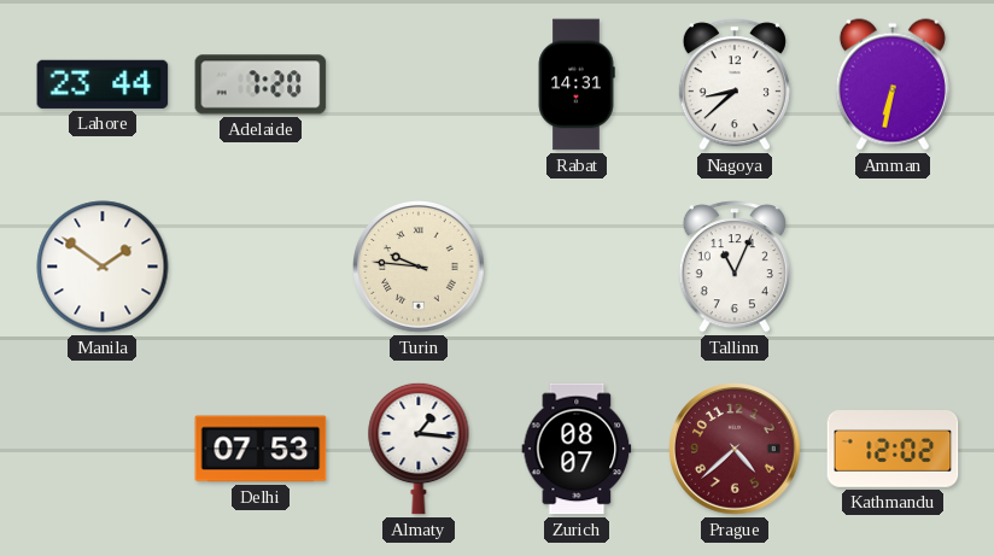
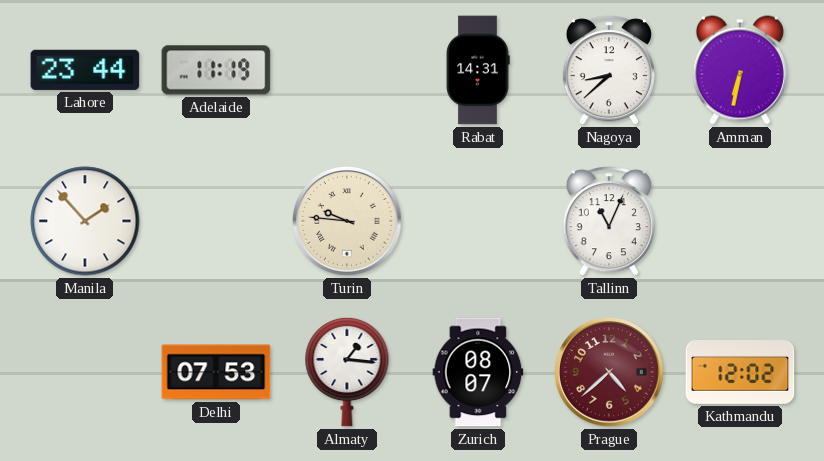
Adelaide: 7:20 -> 11:19
Manila: 1:51 -> 1:53
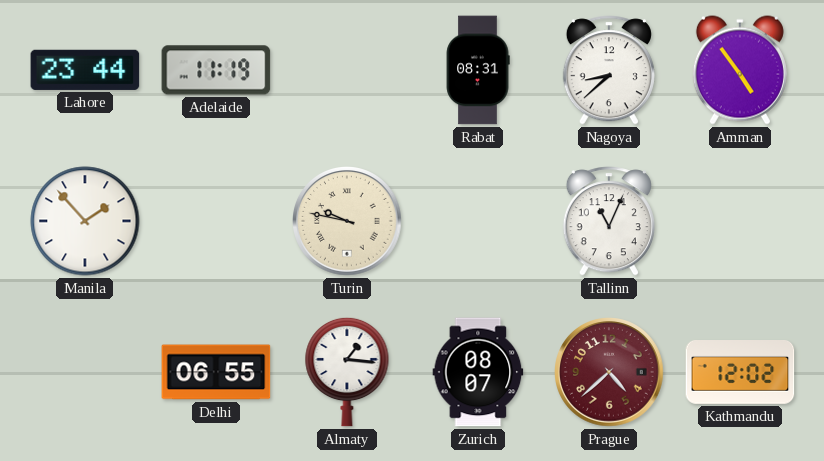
Rabat: 14:31 -> 08:31
Amman: 6:32 -> 4:54
Turin: 9:46 -> 9:47
Delhi: 07:53 -> 06:55
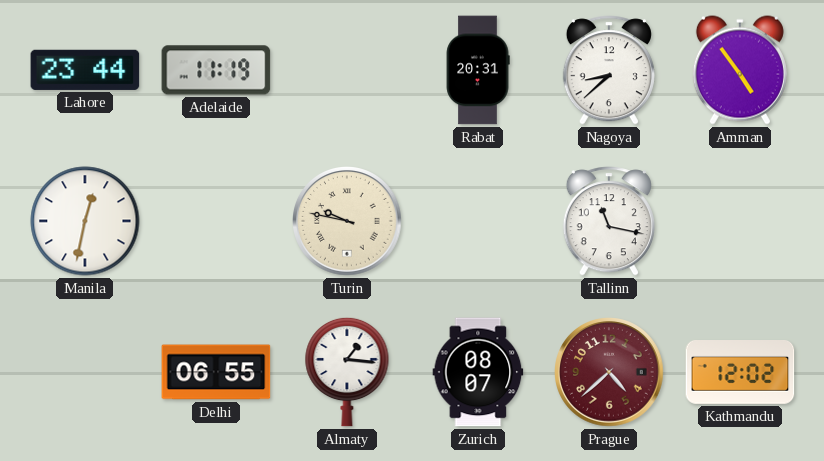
Rabat: 08:31 -> 20:31
Manila: 1:53 -> 12:32
Tallinn: 11:04 -> 11:17
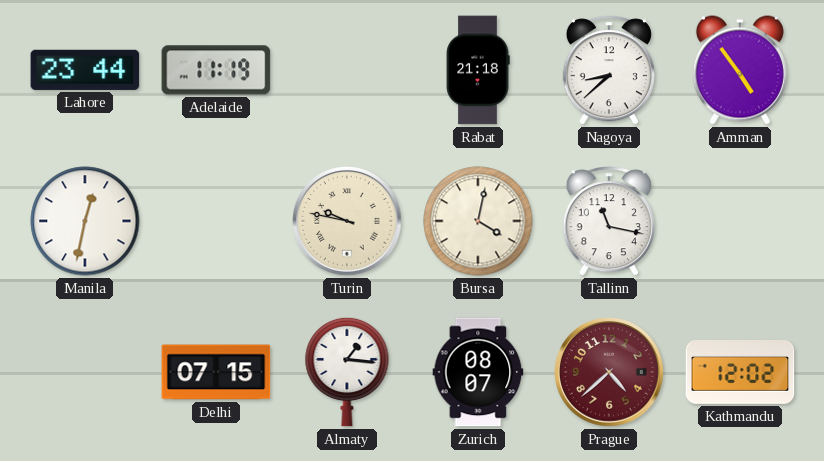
Rabat: 20:31 -> 21:18
Bursa: none -> 4:02
Delhi: 06:55 -> 07:15
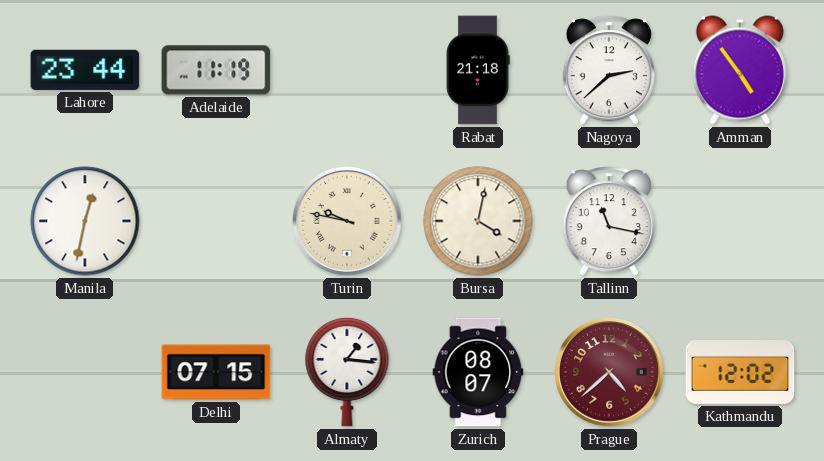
Nagoya: 8:38 -> 2:38
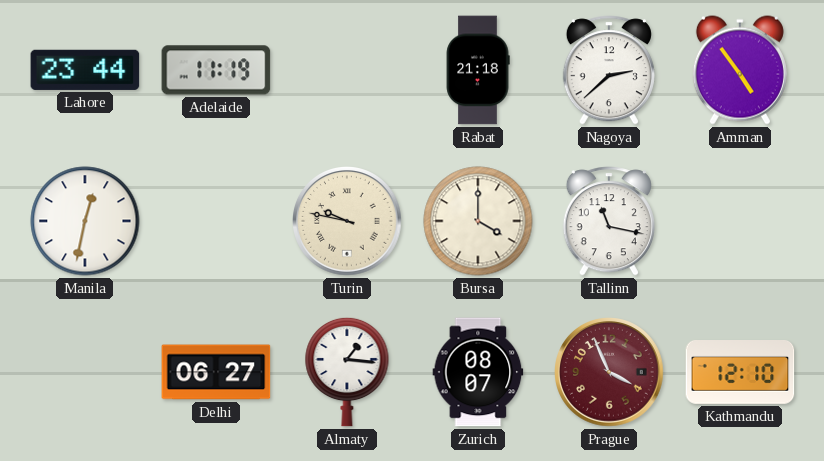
Bursa: 4:02 -> 4:00
Delhi: 07:15 -> 06:27
Prague: 4:38 -> 3:56
Kathmandu: 12:02 -> 12:10
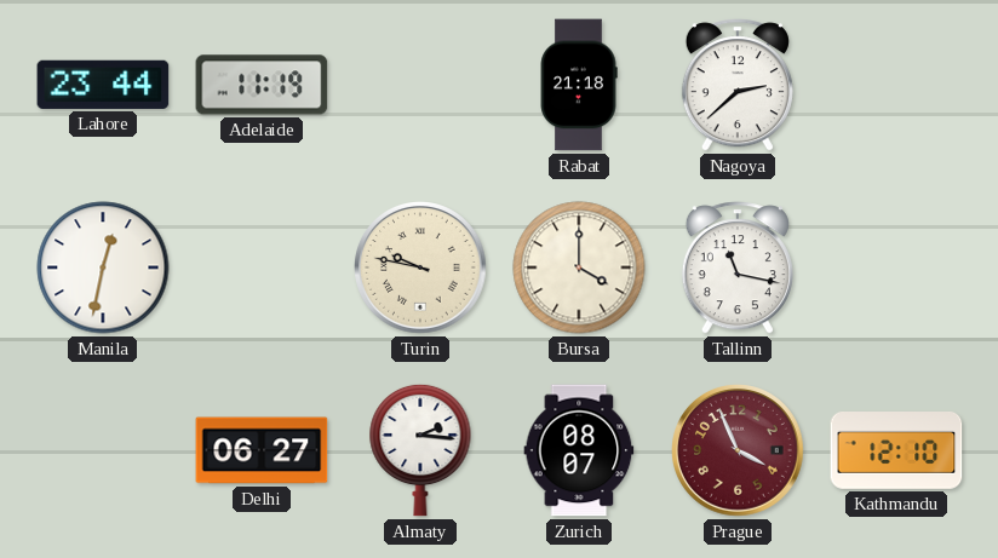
Amman: 4:54 -> none
Almaty: 1:16 -> 2:16
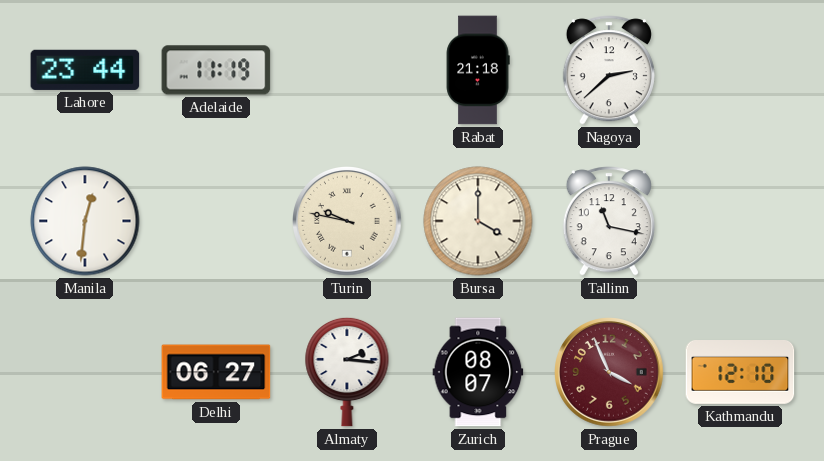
Manila: 12:32 -> 12:31
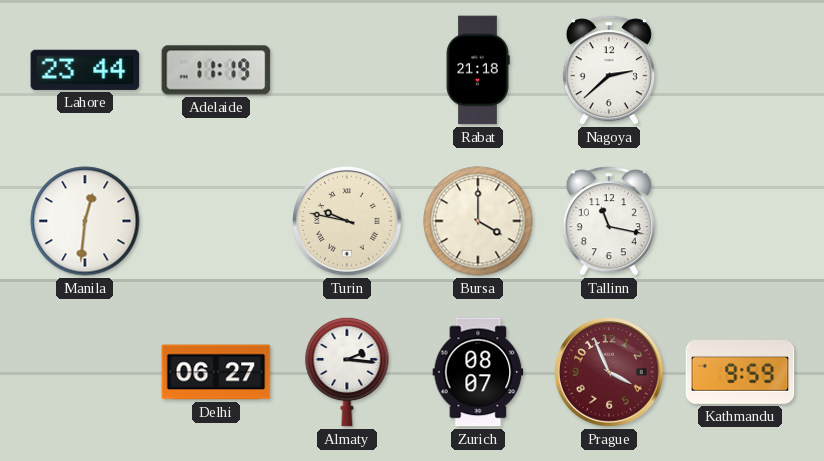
Kathmandu: 12:10 -> 9:59
